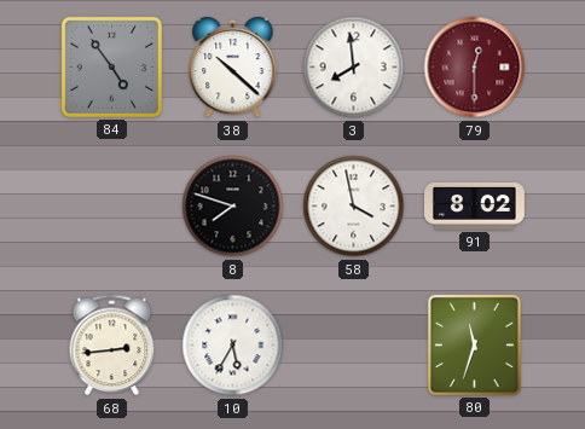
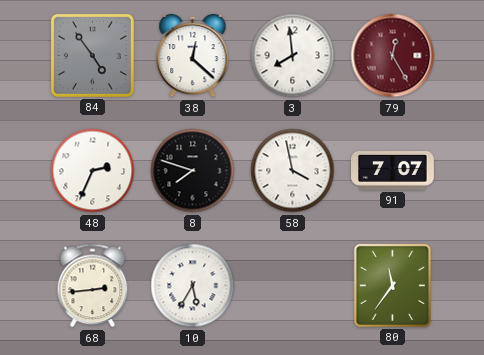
38: 10:22 -> 12:22
79: 12:30 -> 12:25
48: none -> 2:34
91: 8:02 -> 7:07
80: 11:33 -> 11:36
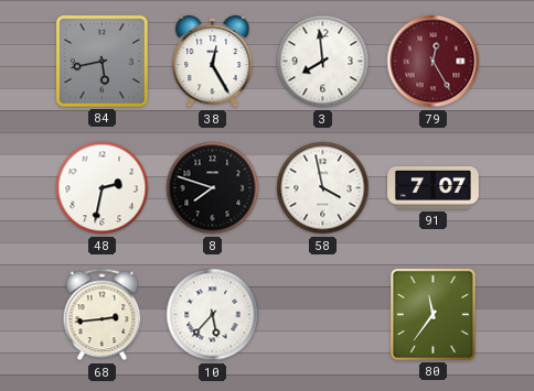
84: 4:54 -> 5:43
38: 12:22 -> 12:25
48: 2:34 -> 2:32
10: 5:35 -> 5:37
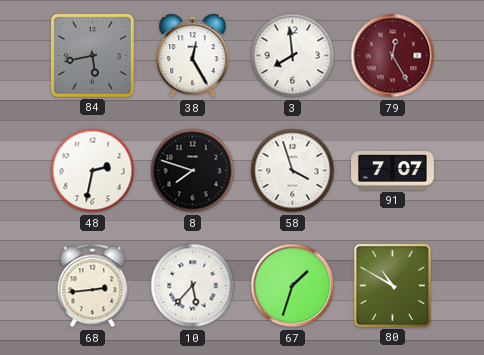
58: 3:58 -> 3:57
67: none -> 1:33
80: 11:36 -> 10:50
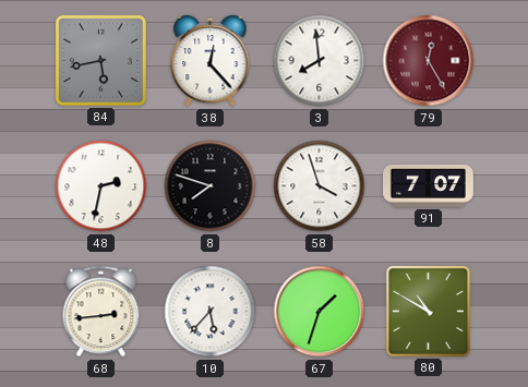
38: 12:25 -> 12:23
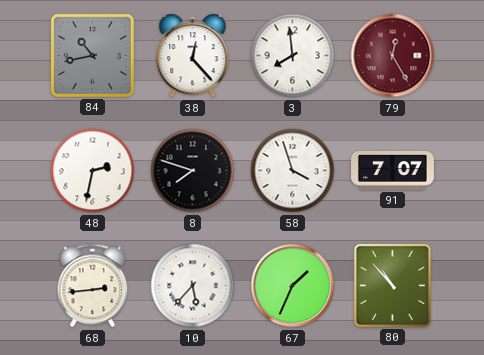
84: 5:43 -> 10:43
67: 1:33 -> 1:34
80: 10:50 -> 10:53
